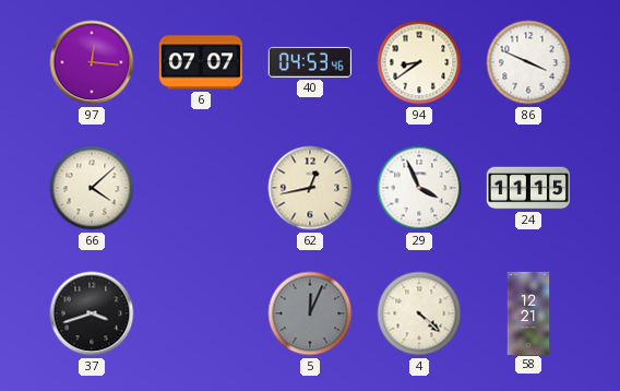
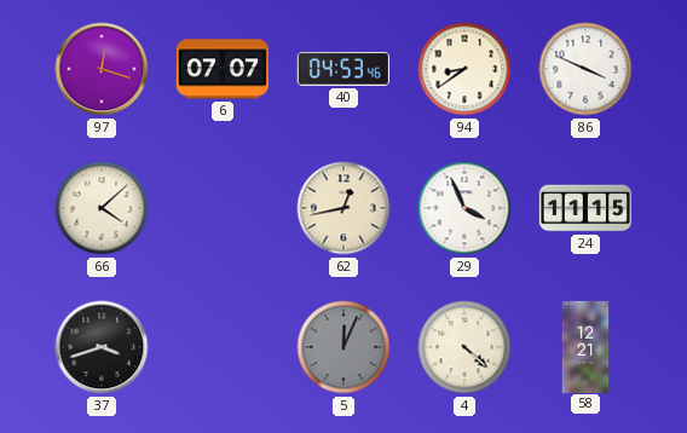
97: 12:16 -> 12:18
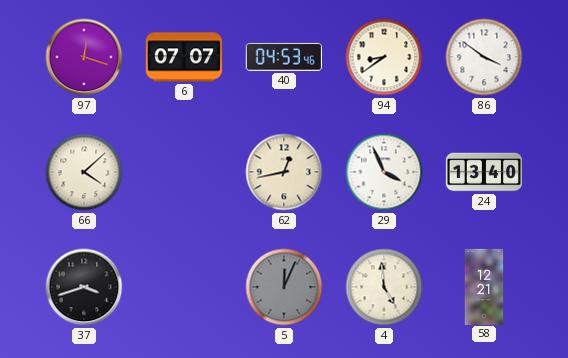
86: 3:49 -> 3:51
24: 11:15 -> 13:40
4: 4:22 -> 4:59
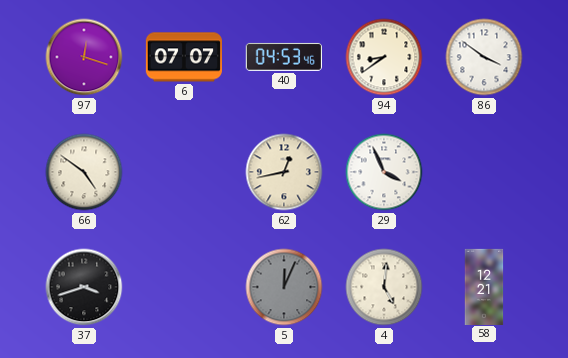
66: 4:08 -> 4:51
24: 13:40 -> none
4: 4:59 -> 5:01
